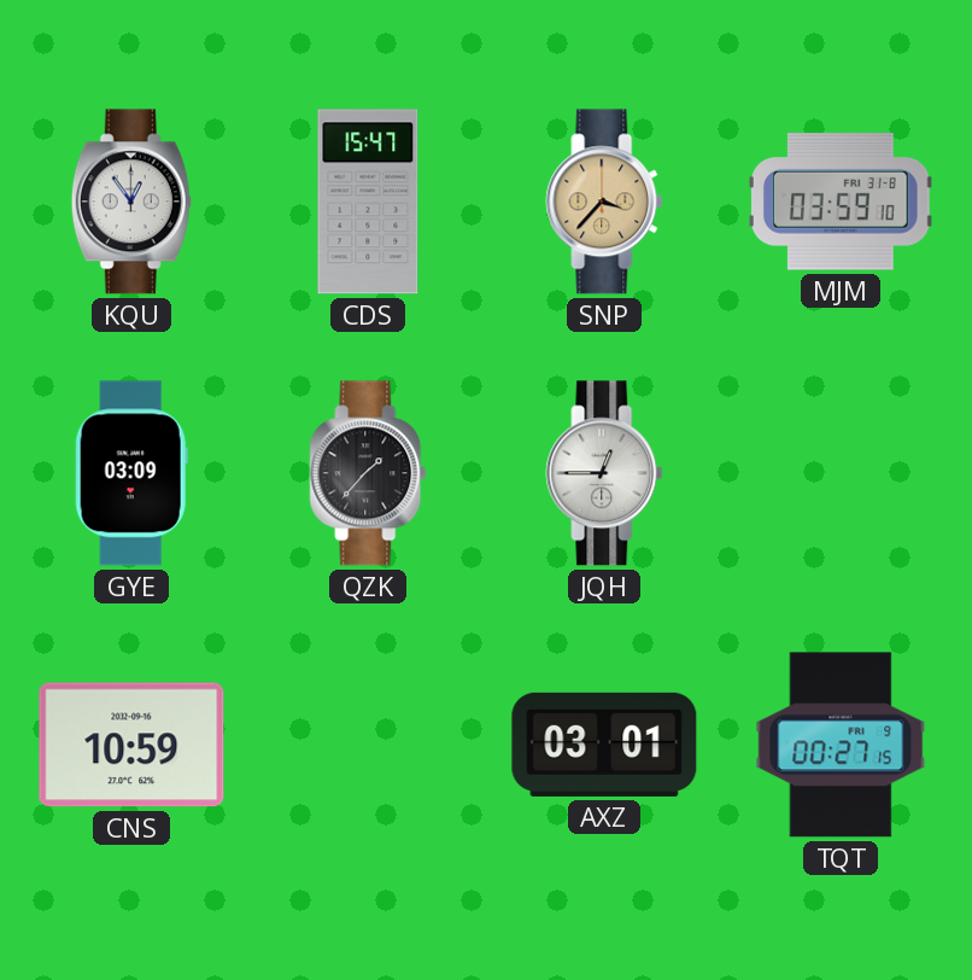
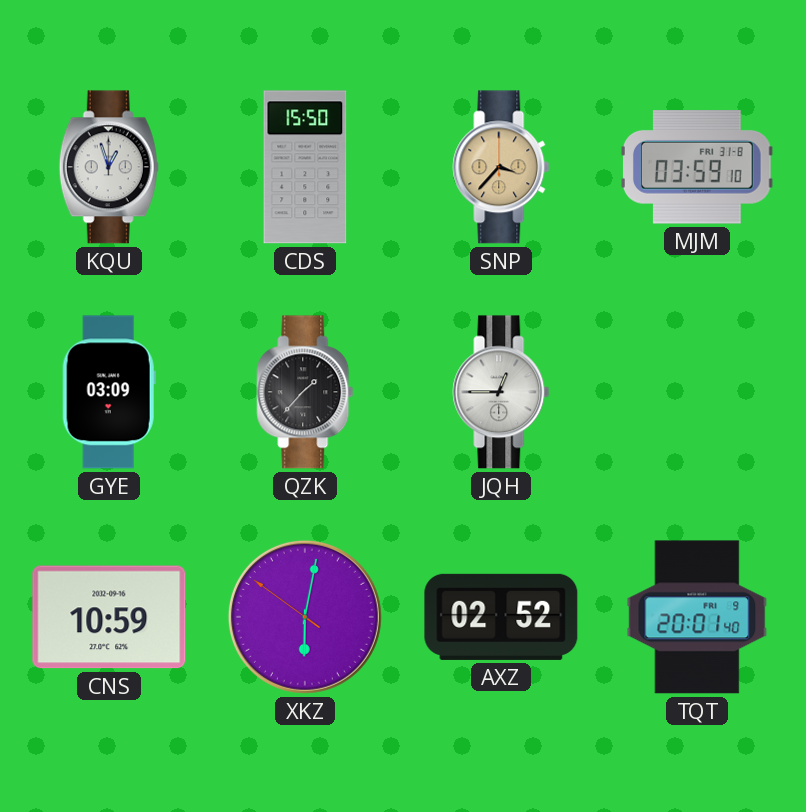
KQU: 12:54 -> 12:57
CDS: 15:47 -> 15:50
XKZ: none -> 6:01
AXZ: 03:01 -> 02:52
TQT: 00:27 -> 20:01
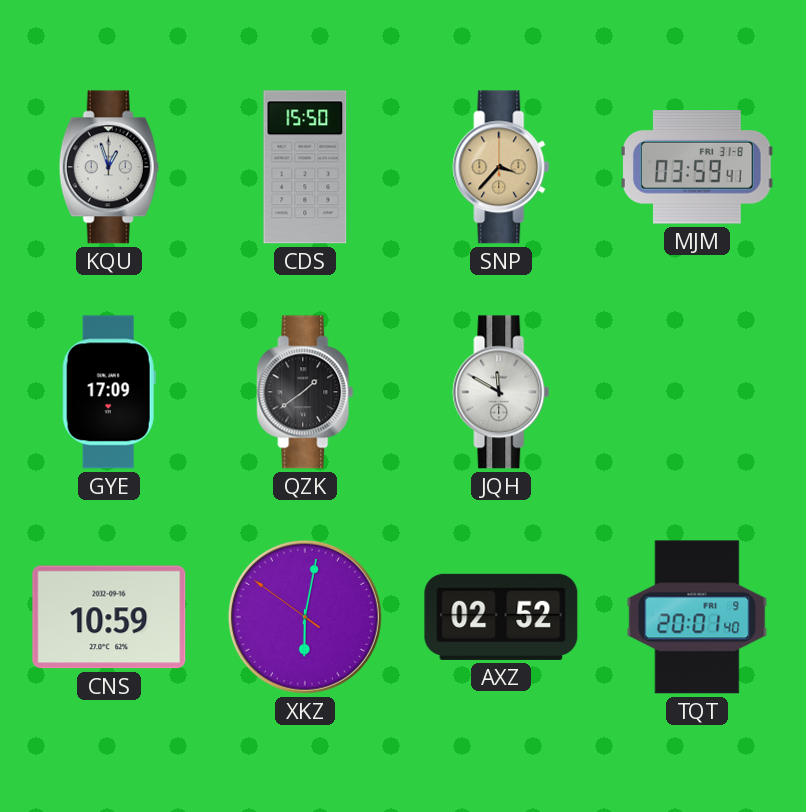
MJM: 03:59:10 -> 03:59:41
GYE: 03:09 -> 17:09
QZK: 1:37 -> 1:39
JQH: 12:45 -> 11:50
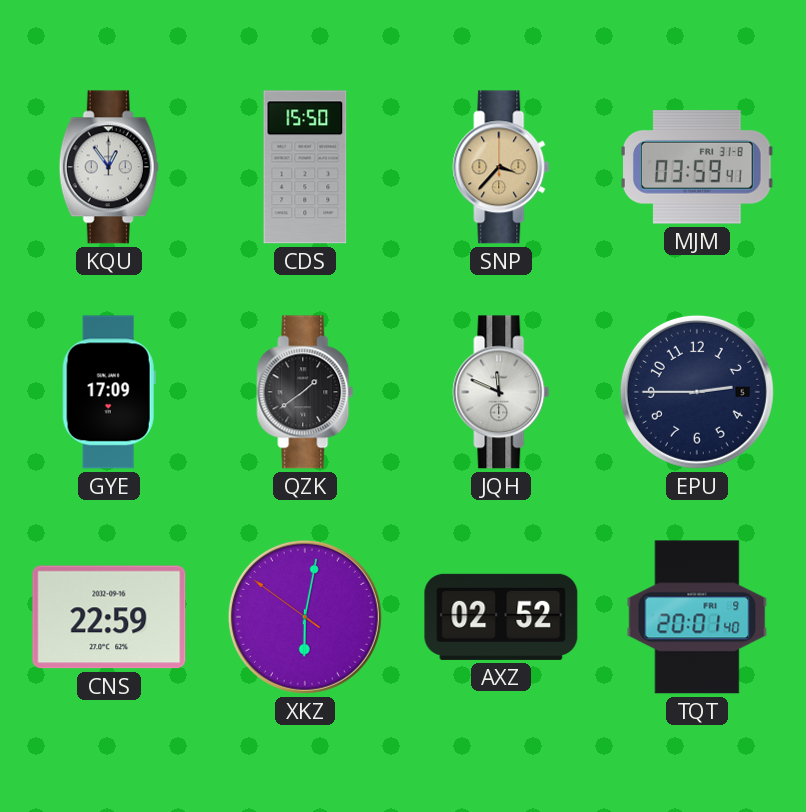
KQU: 12:57 -> 12:54
JQH: 11:50 -> 11:49
EPU: none -> 2:45
CNS: 10:59 -> 22:59
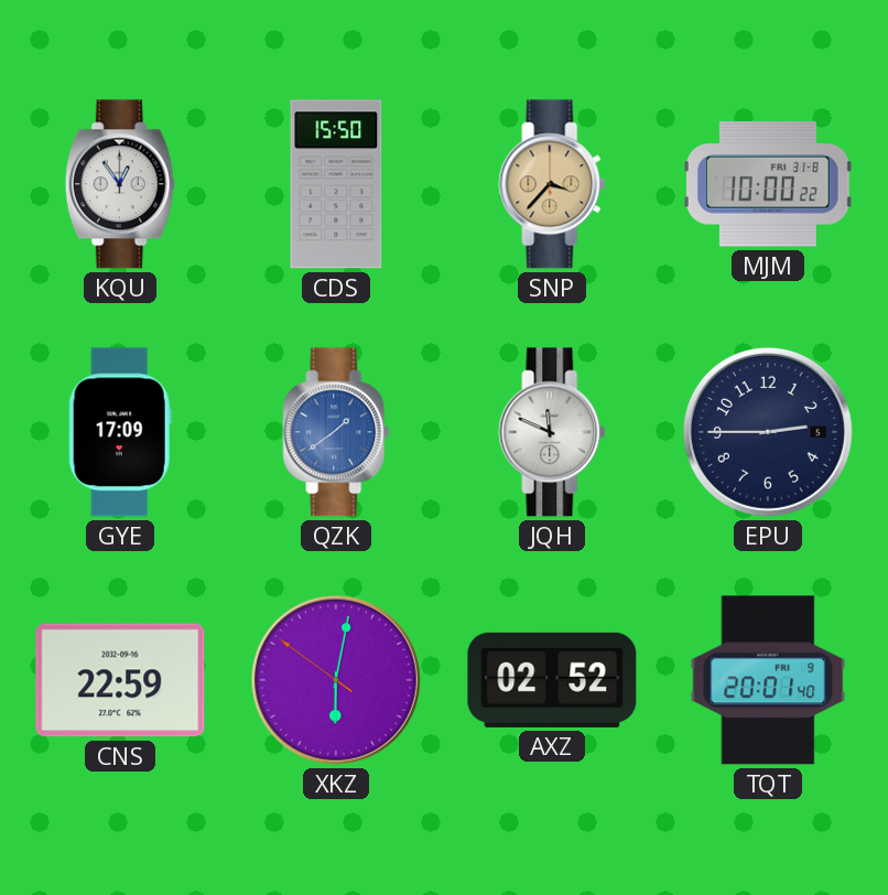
MJM: 03:59 -> 10:00
QZK dial: black -> blue
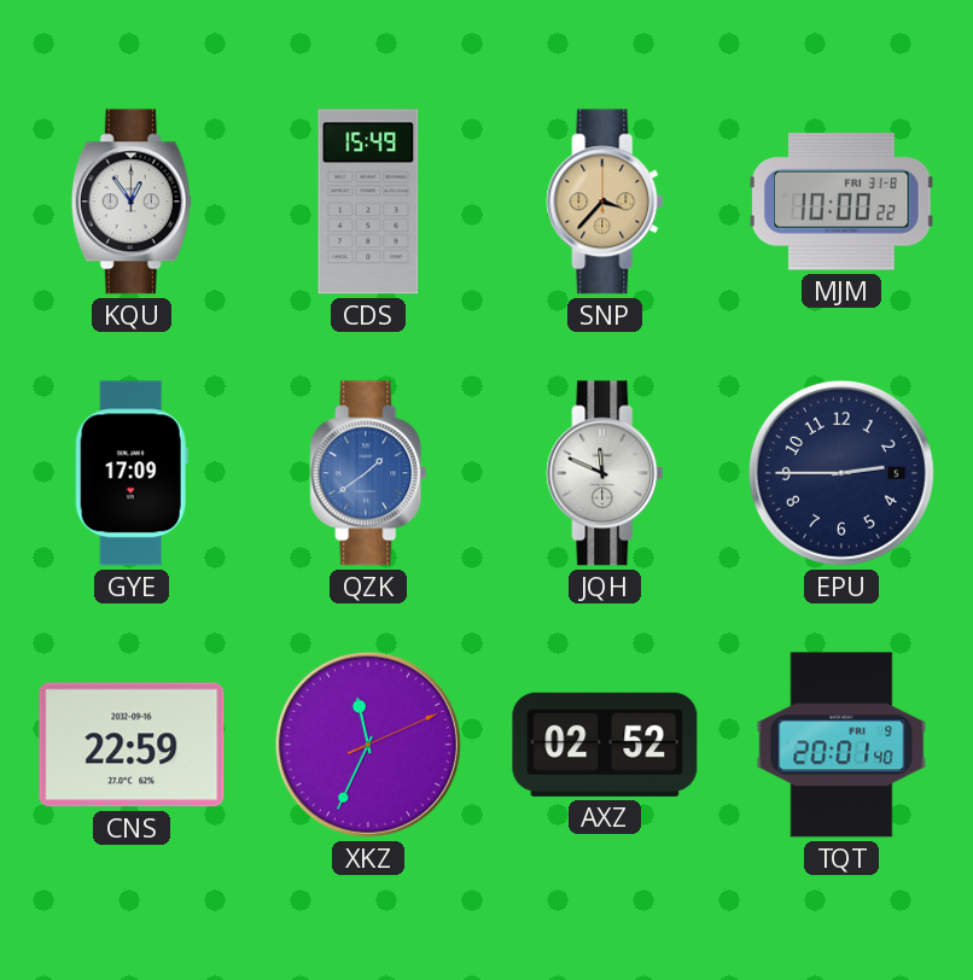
CDS: 15:50 -> 15:49
XKZ: 6:01 -> 11:34
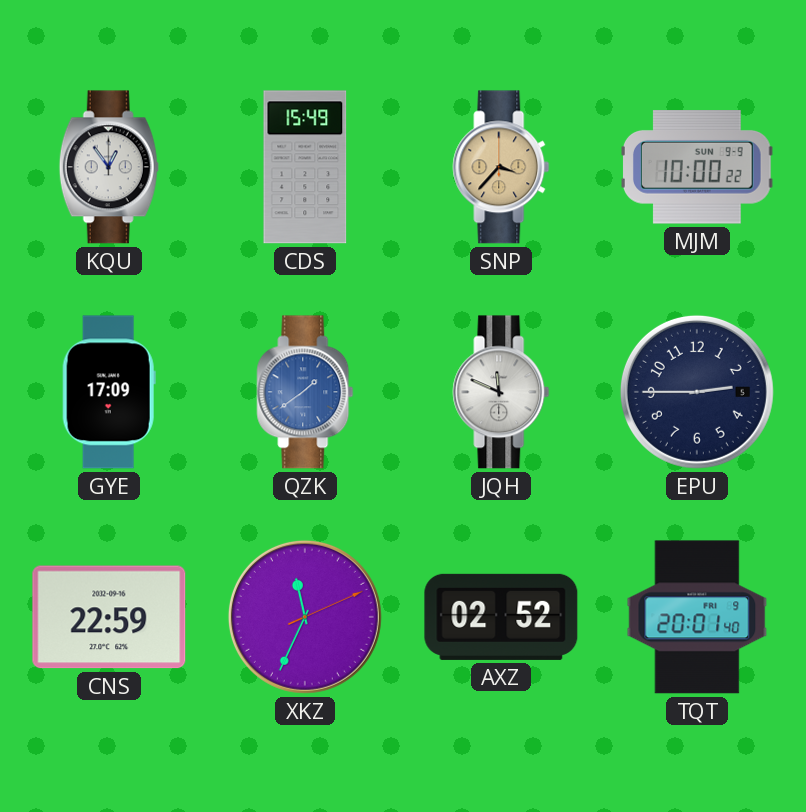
MJM date: FRI 31-8 -> SUN 9-9
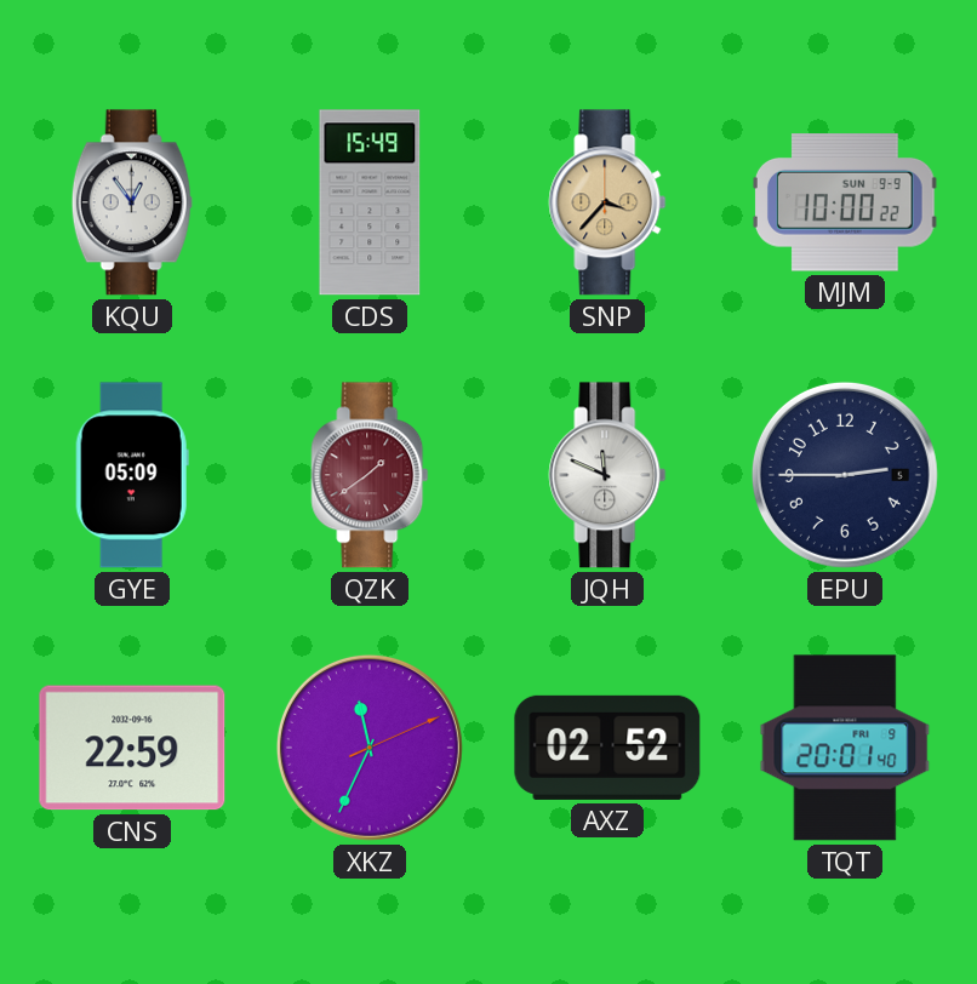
GYE: 17:09 -> 05:09
QZK dial: blue -> burgundy
